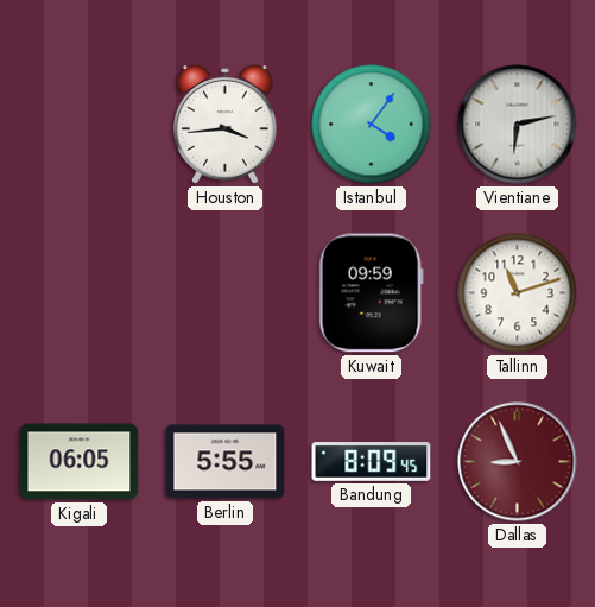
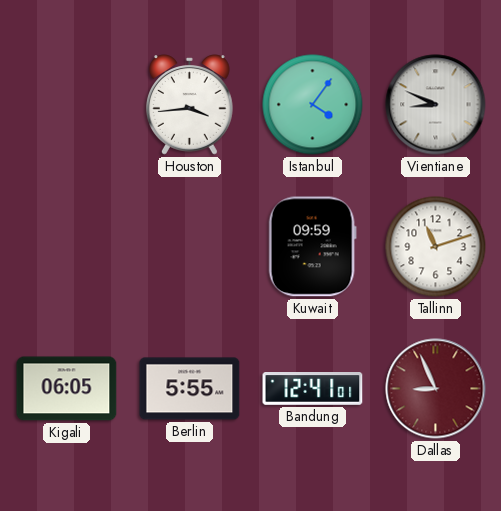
Vientiane: 6:13 -> 8:49
Bandung: 8:09 -> 12:41
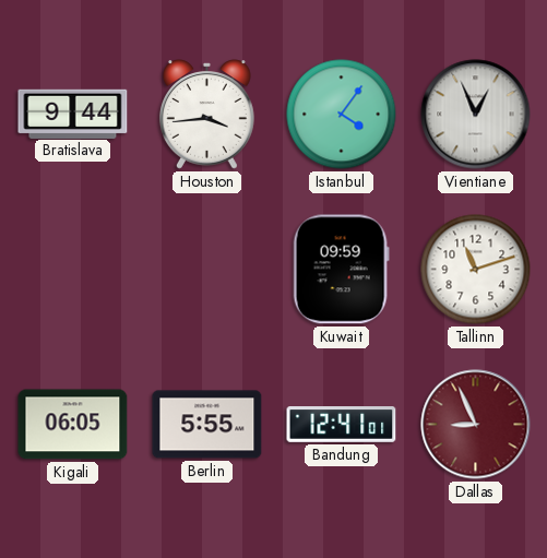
Bratislava: none -> 9:44
Vientiane: 8:49 -> 12:56
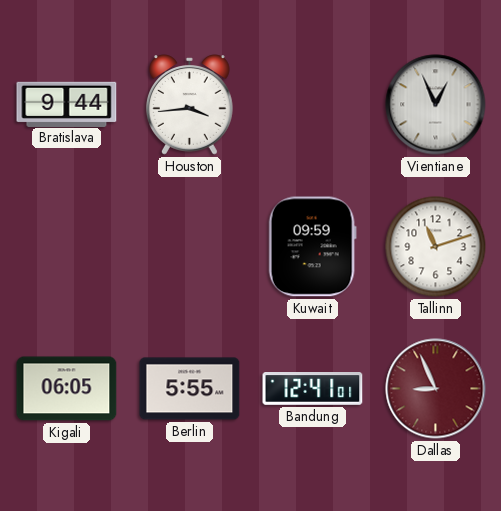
Istanbul: 4:06 -> none
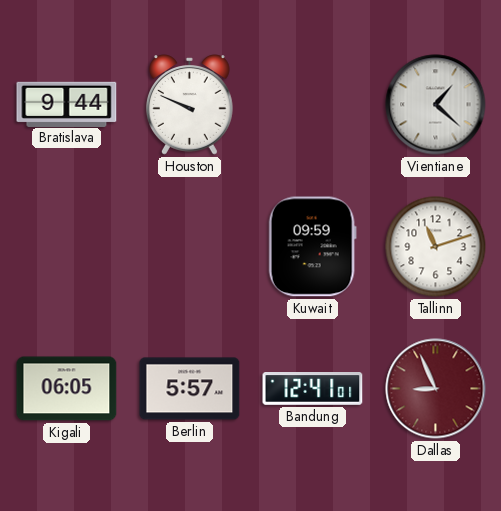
Houston: 3:44 -> 9:49
Vientiane: 12:56 -> 1:22
Berlin: 5:55 -> 5:57
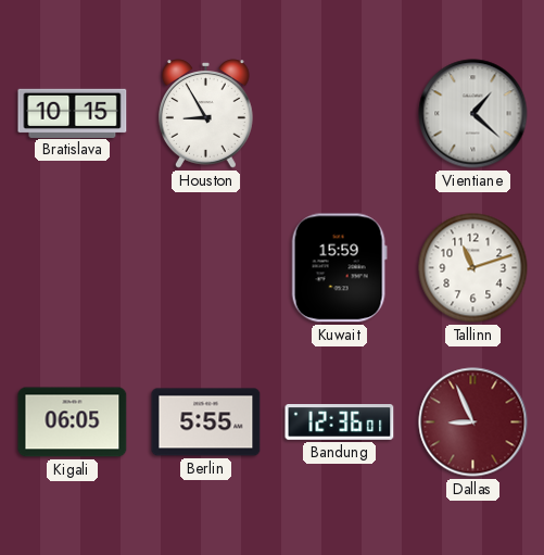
Bratislava: 9:44 -> 10:15
Houston: 9:49 -> 8:55
Kuwait: 09:59 -> 15:59
Berlin: 5:57 -> 5:55
Bandung: 12:41 -> 12:36
